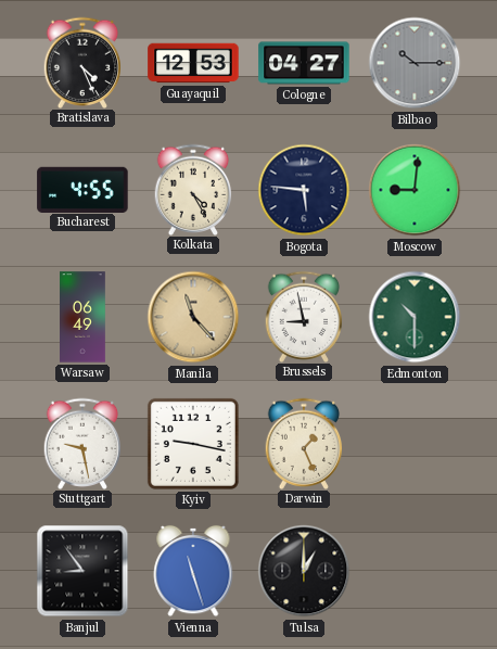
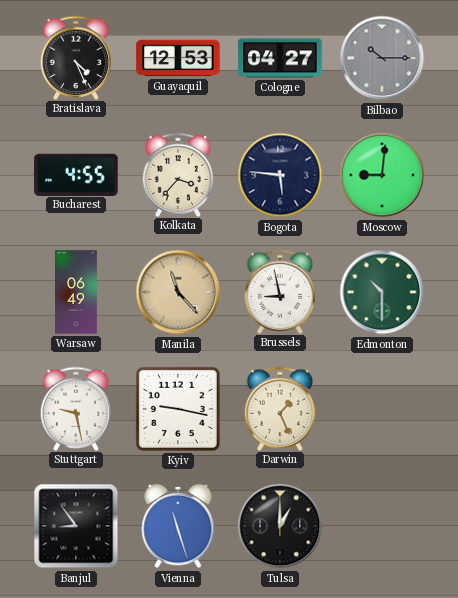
Kolkata: 4:25 -> 3:37
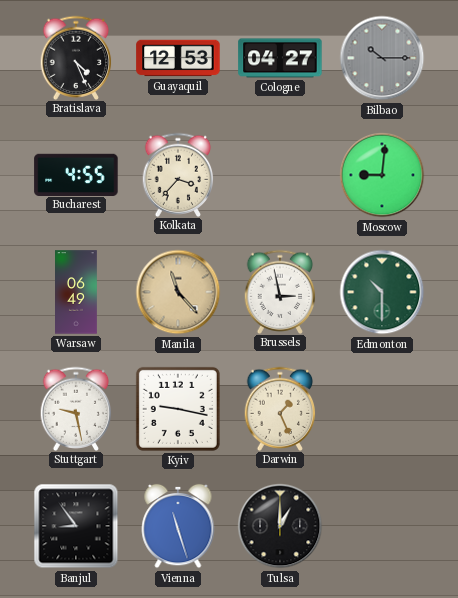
Bogota: 5:46 -> none
Brussels: 8:58 -> 2:58
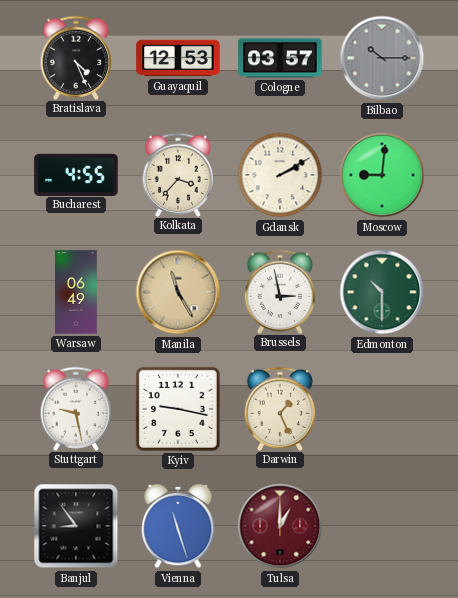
Cologne: 04:27 -> 03:57
Gdansk: none -> 2:10
Manila: 11:23 -> 11:25
Tulsa dial: black -> burgundy
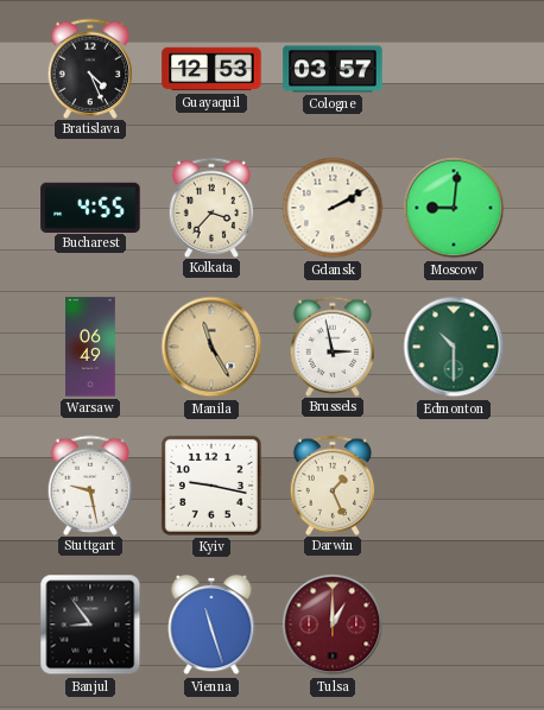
Bilbao: 10:15 -> none
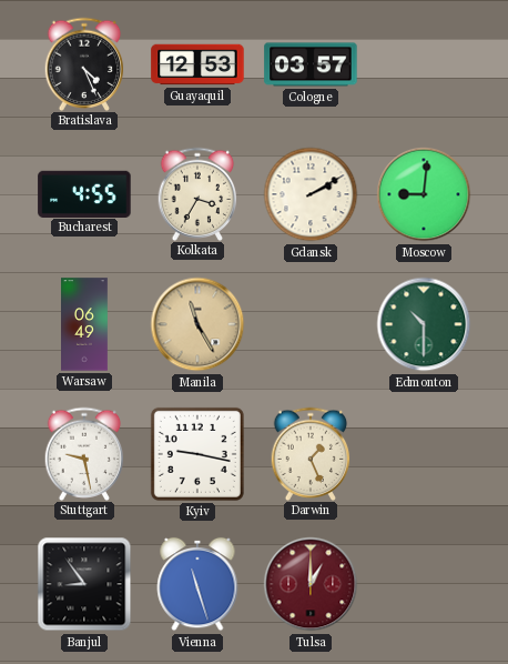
Kolkata: 3:37 -> 3:35
Brussels: 2:58 -> none
